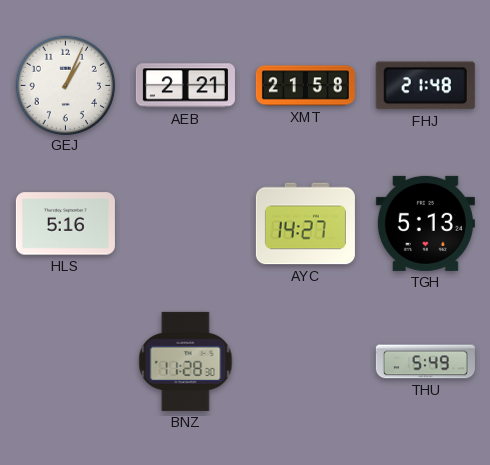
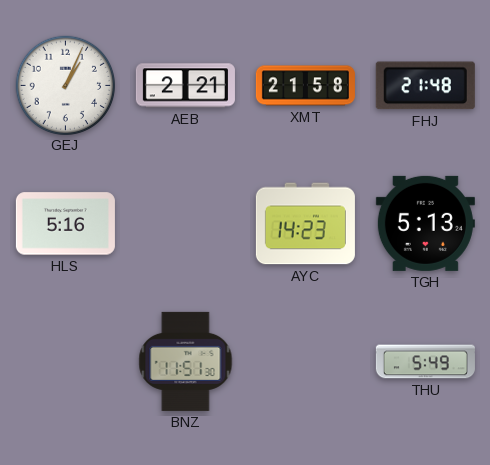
AYC: 14:27 -> 14:23
BNZ: 11:28 -> 11:51
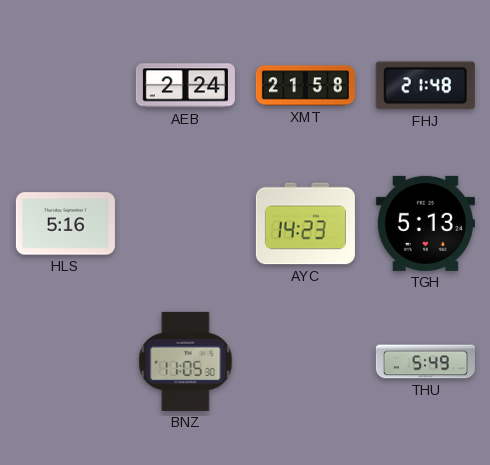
GEJ: 1:04 -> none
AEB: 2:21 -> 2:24
BNZ: 11:51 -> 11:05
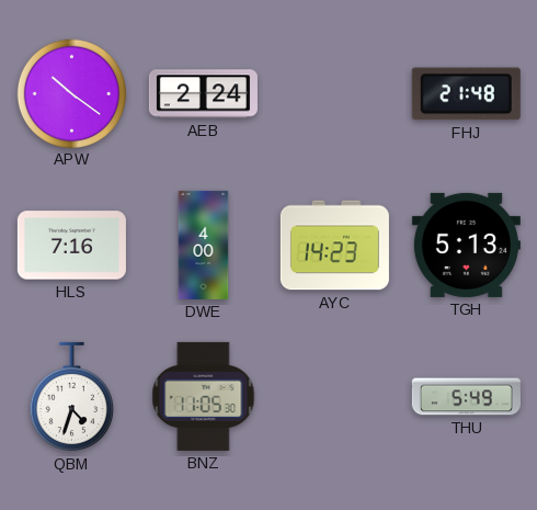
APW: none -> 10:21
XMT: 21:58 -> none
HLS: 5:16 -> 7:16
DWE: none -> 4:00
QBM: none -> 4:33
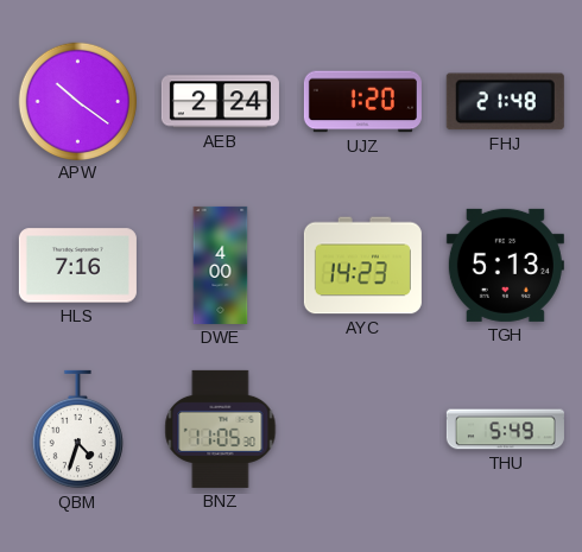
UJZ: none -> 1:20
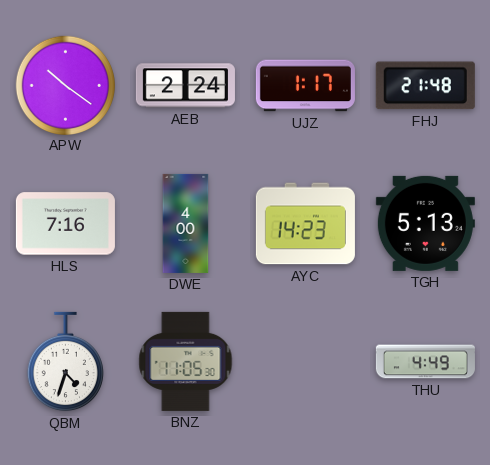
UJZ: 1:20 -> 1:17
THU: 5:49 -> 4:49
